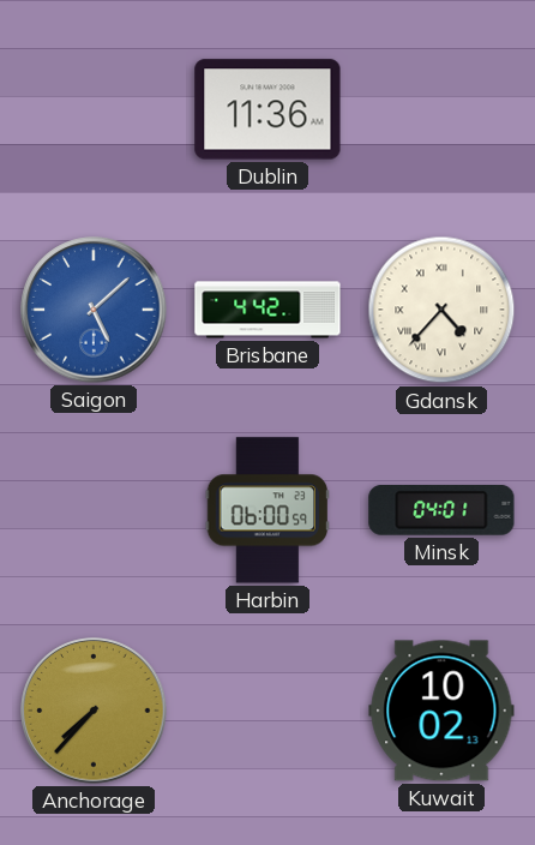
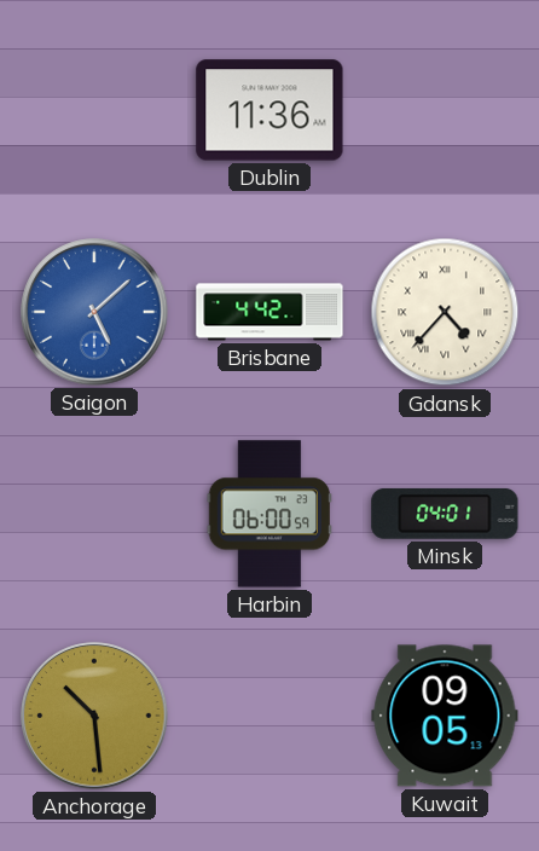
Anchorage: 7:37 -> 10:29
Kuwait: 10:02 -> 09:05
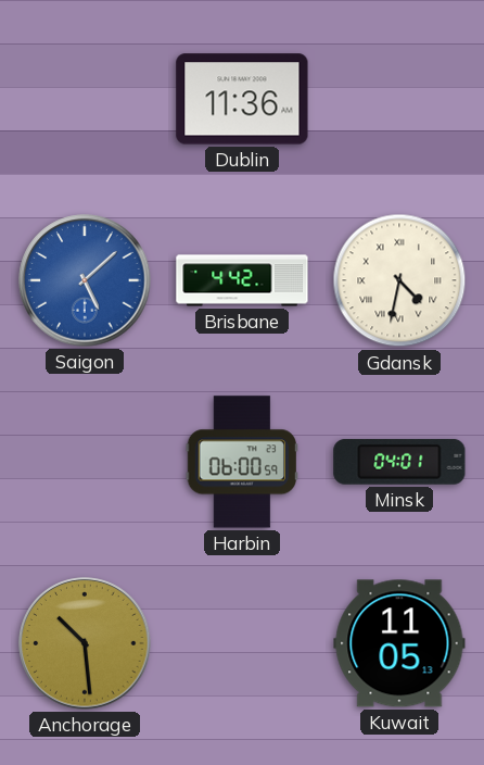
Gdansk: 4:37 -> 4:32
Kuwait: 09:05 -> 11:05
